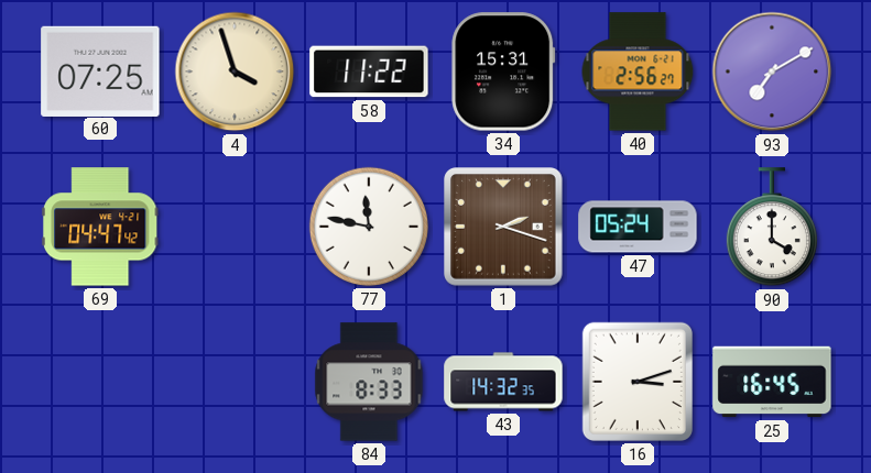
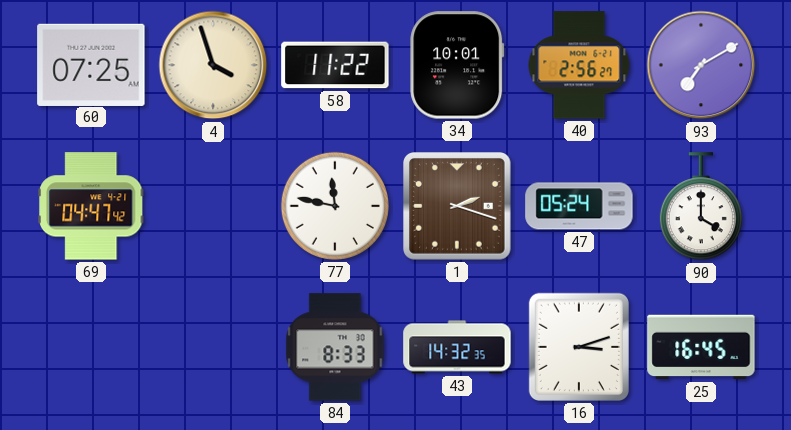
34: 15:31 -> 10:01
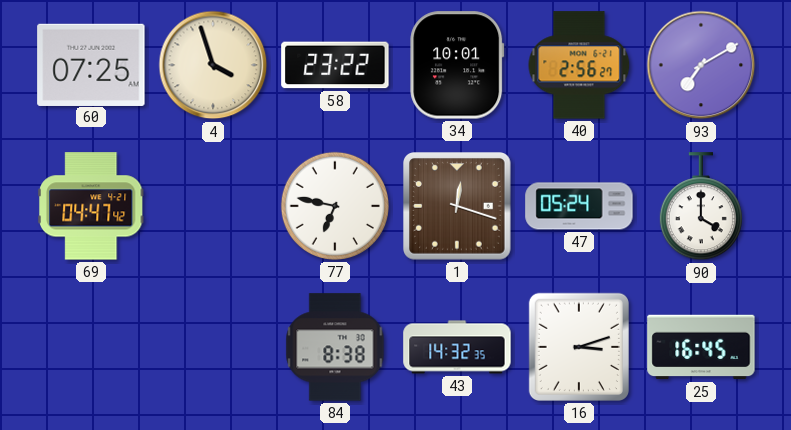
58: 11:22 -> 23:22
77: 11:47 -> 6:47
1: 2:18 -> 12:18
84: 8:33 -> 8:38
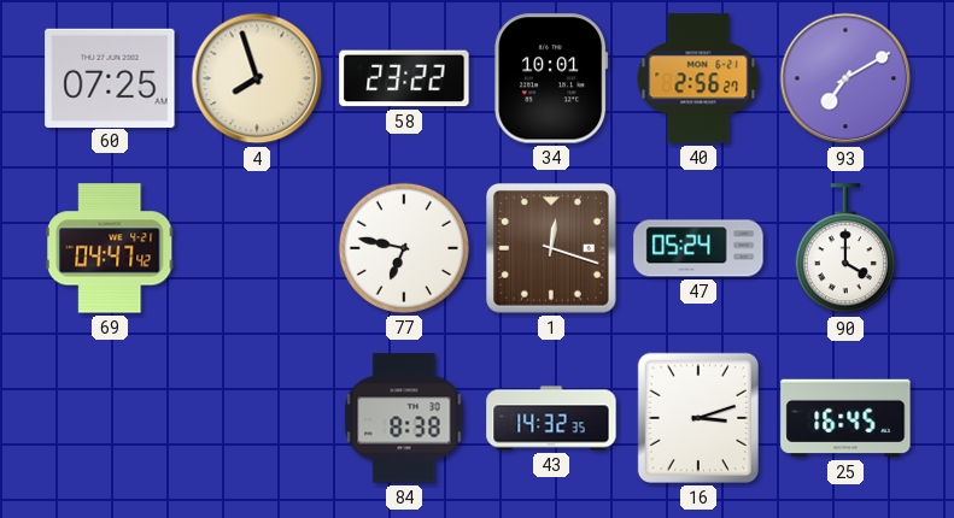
4: 3:57 -> 7:57
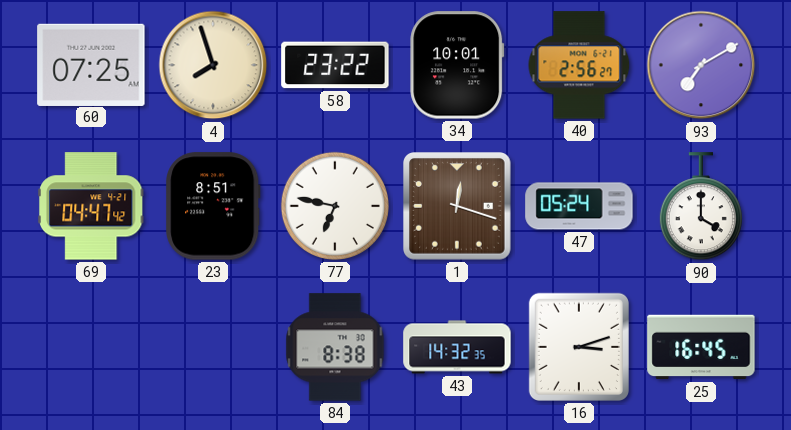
23: none -> 8:51
